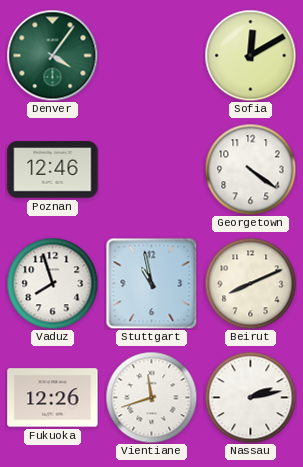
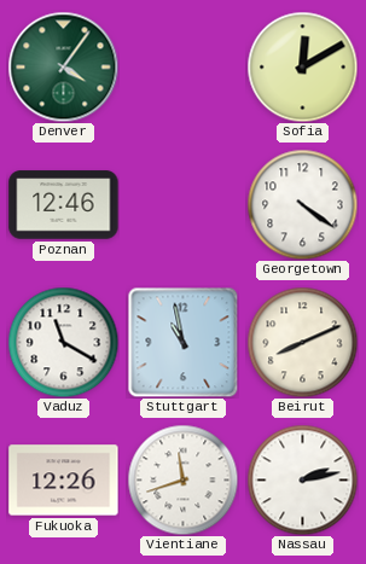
Vaduz: 7:57 -> 11:20
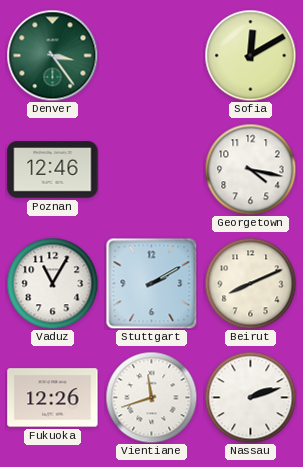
Denver: 4:06 -> 3:24
Georgetown: 4:21 -> 4:17
Vaduz: 11:20 -> 11:05
Stuttgart: 10:58 -> 2:10
Nassau: 2:13 -> 2:12
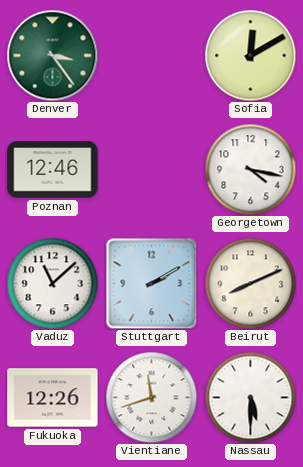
Vaduz: 11:05 -> 11:08
Nassau: 2:12 -> 5:30
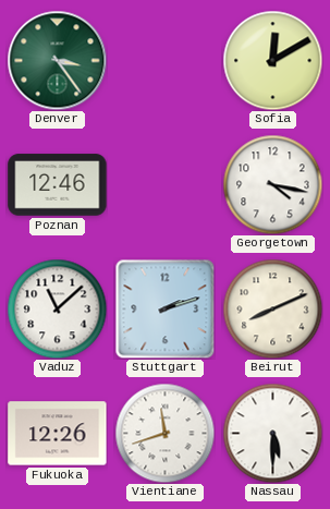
Stuttgart: 2:10 -> 2:12
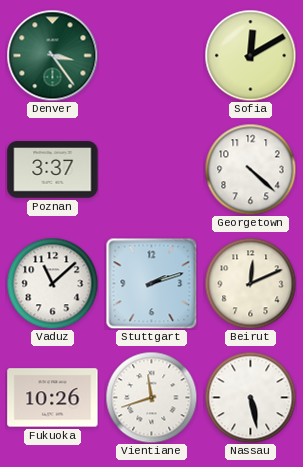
Poznan: 12:46 -> 3:37
Georgetown: 4:17 -> 4:22
Beirut: 8:11 -> 12:11
Fukuoka: 12:26 -> 10:26
Nassau: 5:30 -> 5:28
